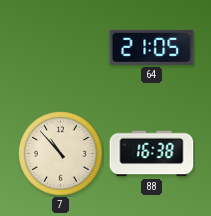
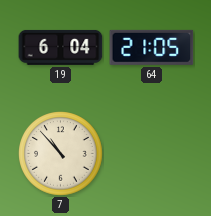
19: none -> 6:04
88: 16:38 -> none
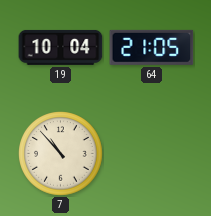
19: 6:04 -> 10:04
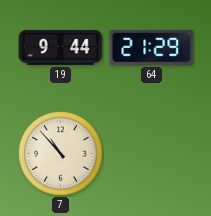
19: 10:04 -> 9:44
64: 21:05 -> 21:29
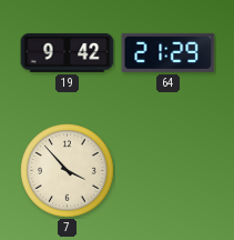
19: 9:44 -> 9:42
7: 10:53 -> 3:53
